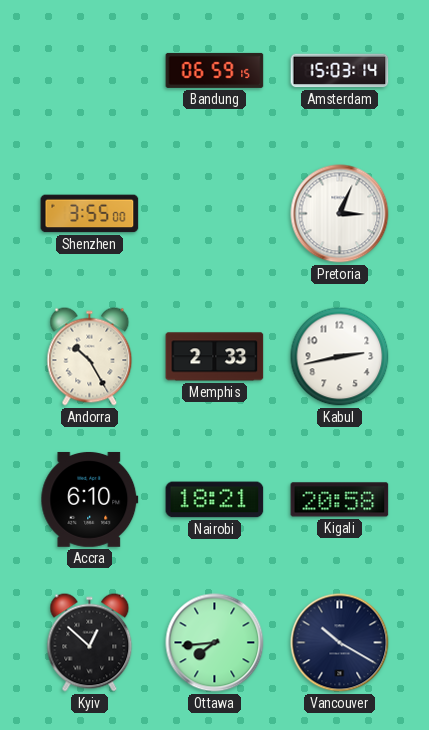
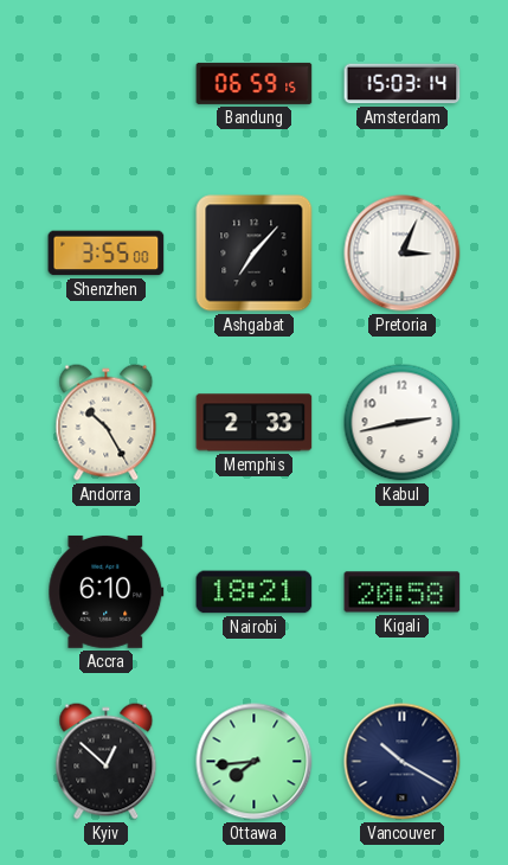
Ashgabat: none -> 7:07
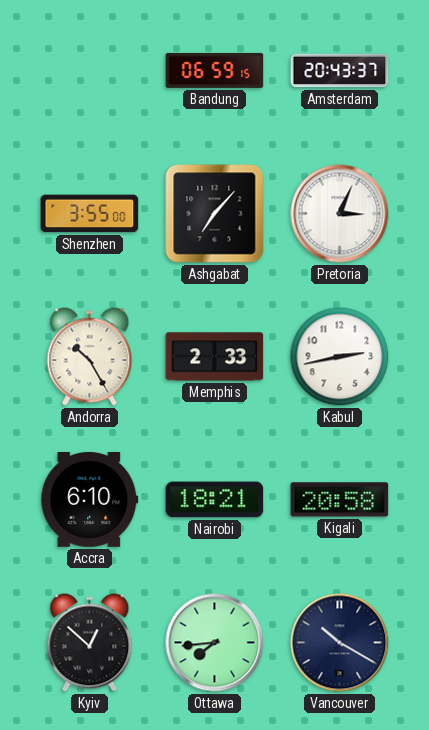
Amsterdam: 15:03 -> 20:43
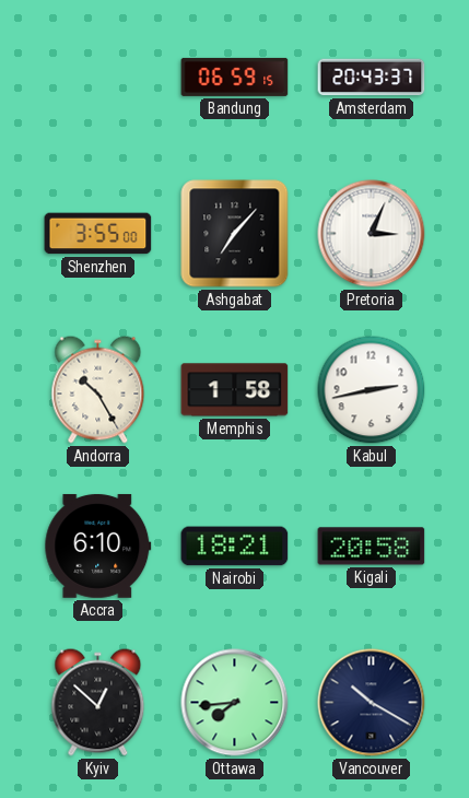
Memphis: 2:33 -> 1:58
